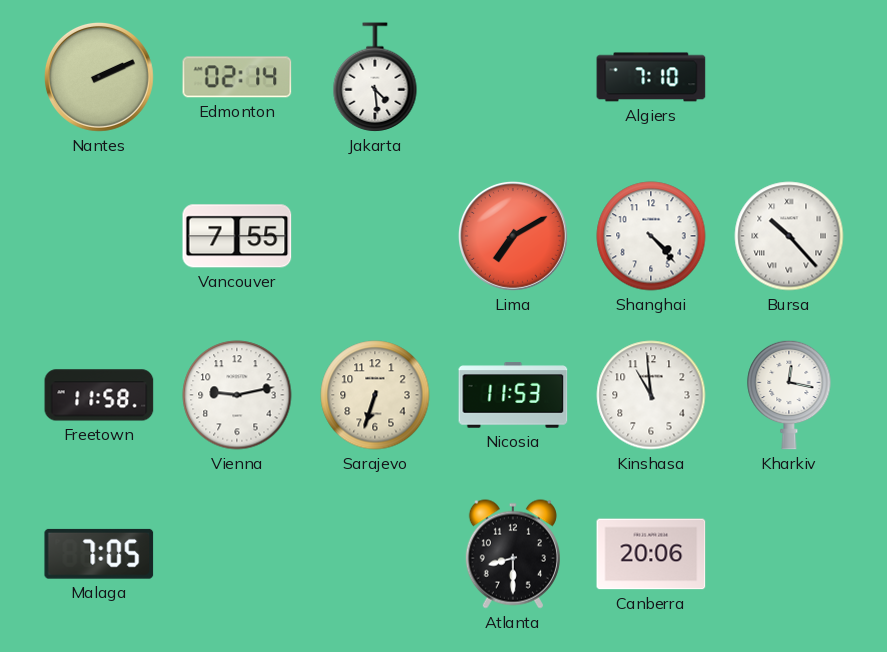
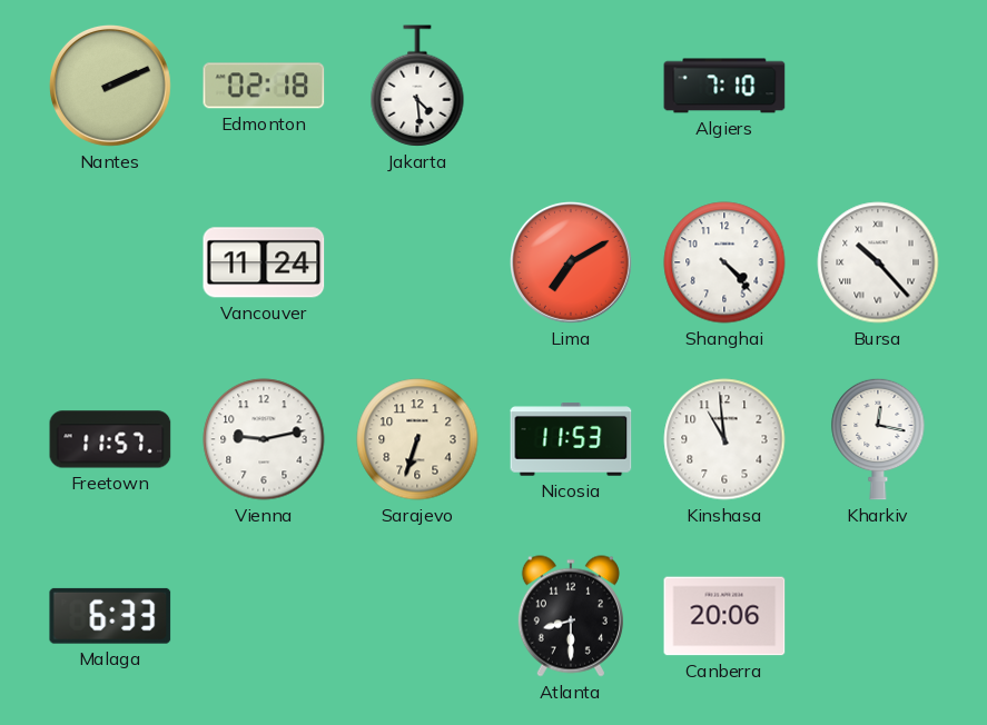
Edmonton: 02:14 -> 02:18
Vancouver: 7:55 -> 11:24
Freetown: 11:58 -> 11:57
Malaga: 7:05 -> 6:33
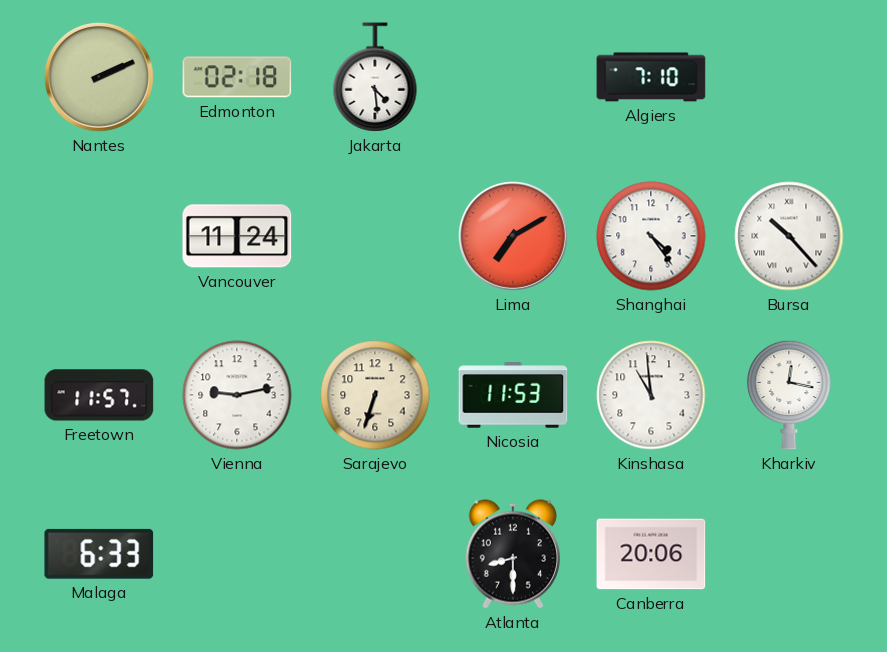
Shanghai: 4:23 -> 4:24
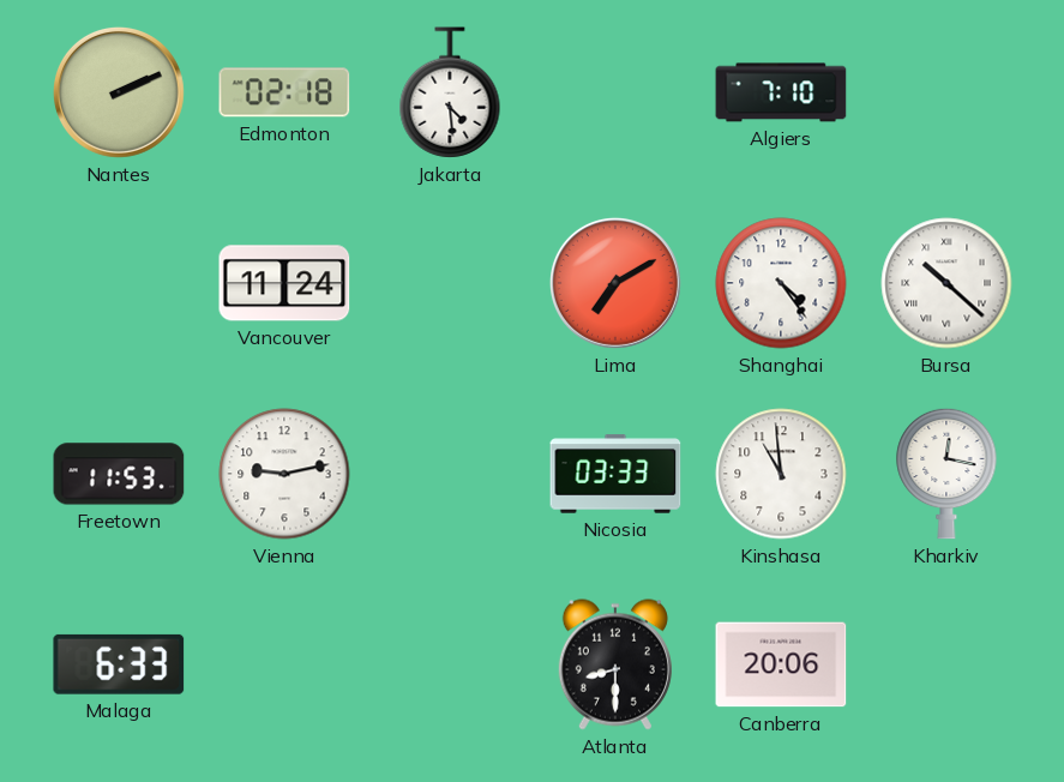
Bursa: 10:23 -> 10:22
Freetown: 11:57 -> 11:53
Sarajevo: 6:33 -> none
Nicosia: 11:53 -> 03:33
